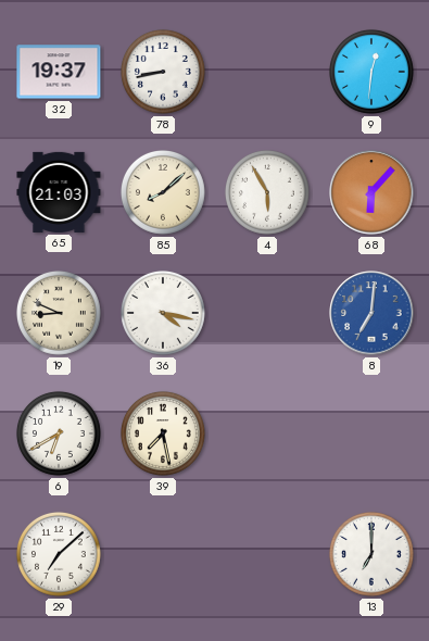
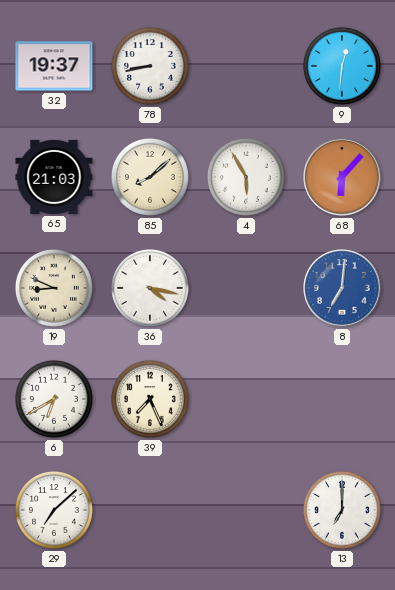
39: 7:28 -> 7:26
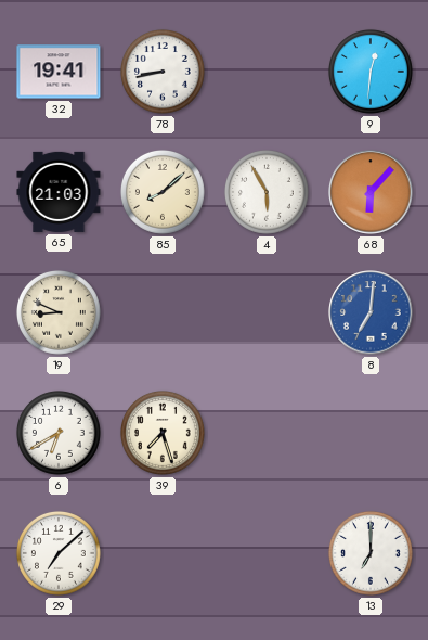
32: 19:37 -> 19:41
36: 4:17 -> none
39: 7:26 -> 7:27
